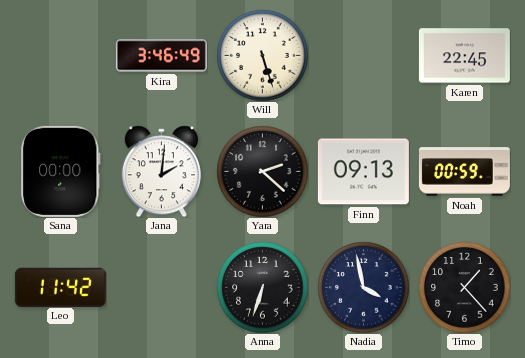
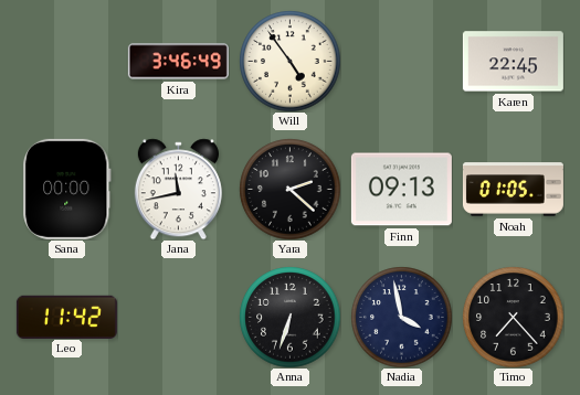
Will: 5:27 -> 4:54
Jana: 2:01 -> 11:43
Noah: 00:59 -> 01:05
Timo: 1:23 -> 7:23
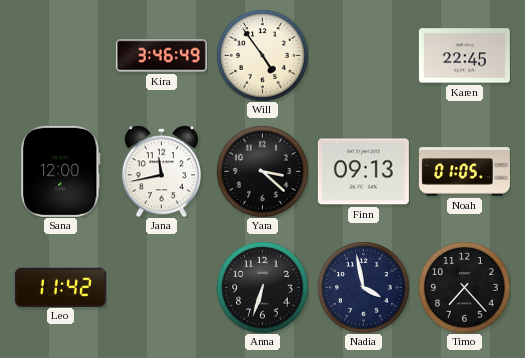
Sana: 00:00 -> 12:00
Yara: 2:22 -> 3:22
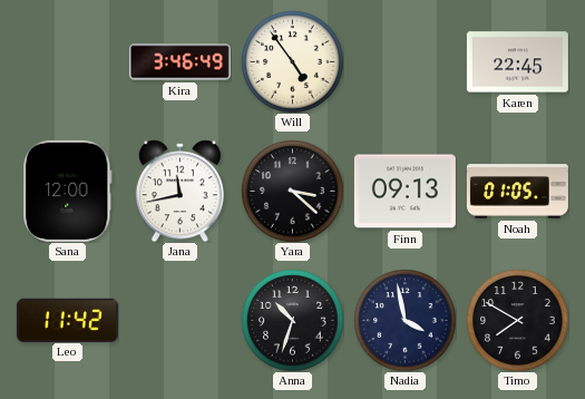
Anna: 6:33 -> 10:33
Timo: 7:23 -> 7:50
